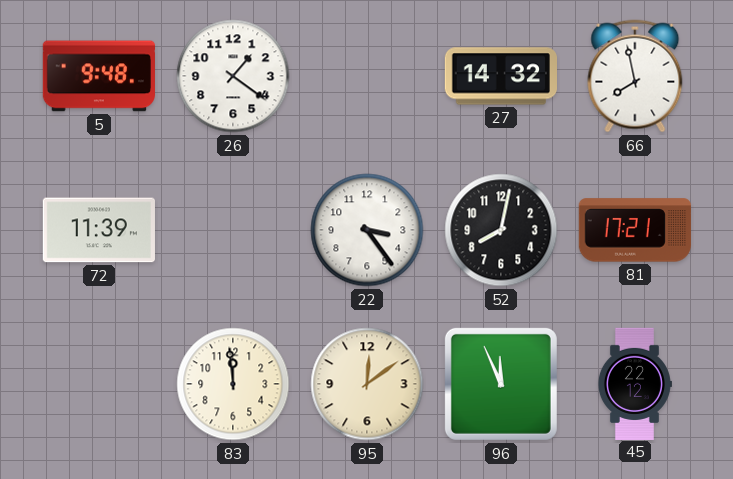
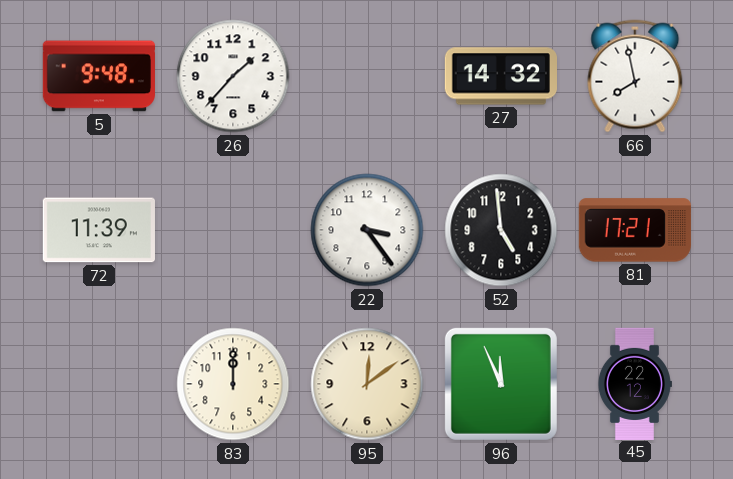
26: 1:21 -> 1:37
52: 8:02 -> 4:59
83: 11:59 -> 12:00
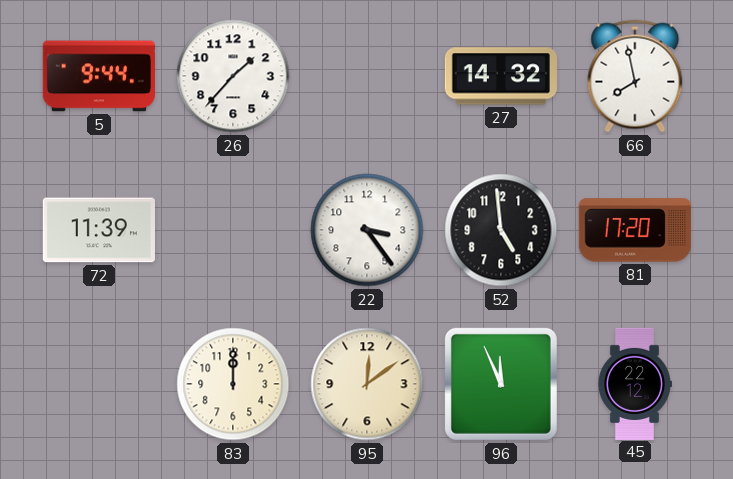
5: 9:48 -> 9:44
81: 17:21 -> 17:20
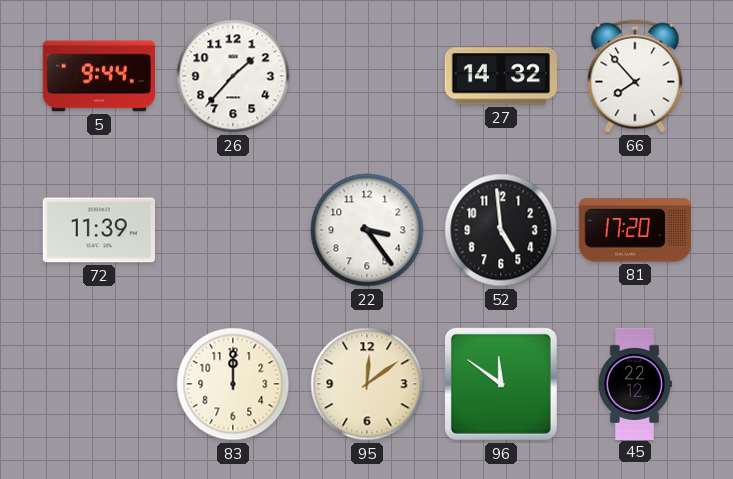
66: 7:58 -> 7:53
96: 11:56 -> 11:51
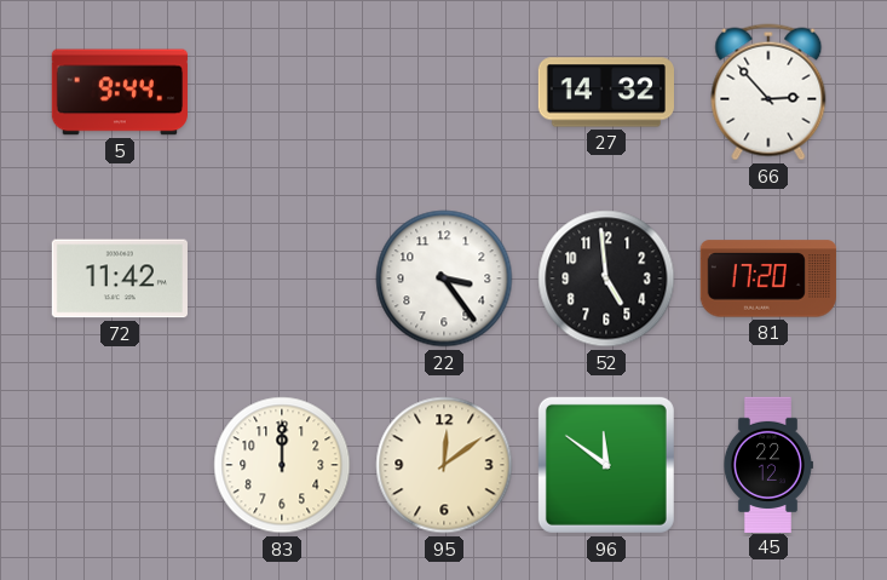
26: 1:37 -> none
66: 7:53 -> 2:53
72: 11:39 -> 11:42
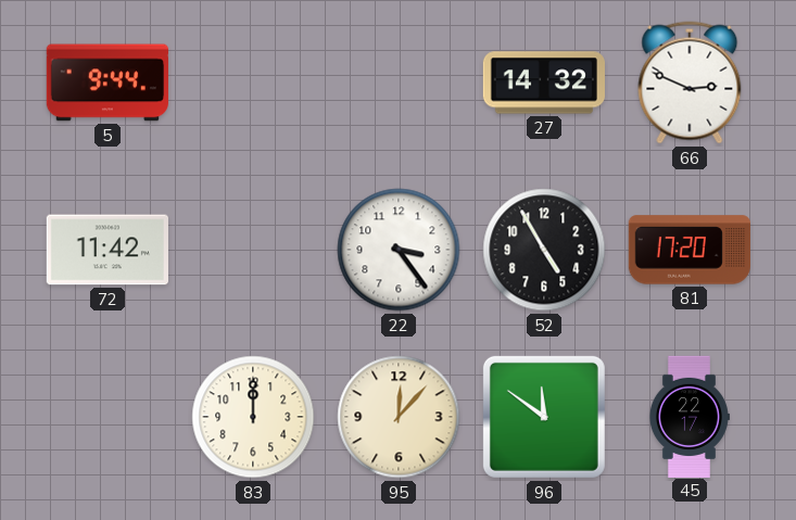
66: 2:53 -> 2:49
52: 4:59 -> 4:55
95: 12:09 -> 12:07
45: 22:12 -> 22:17
